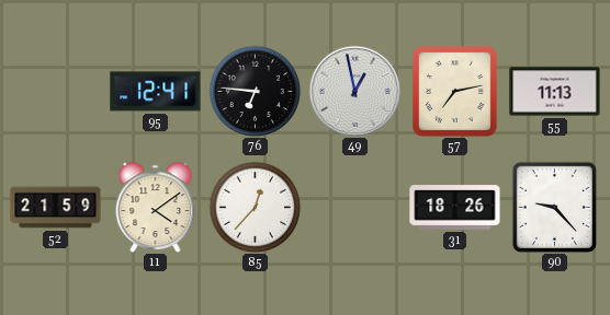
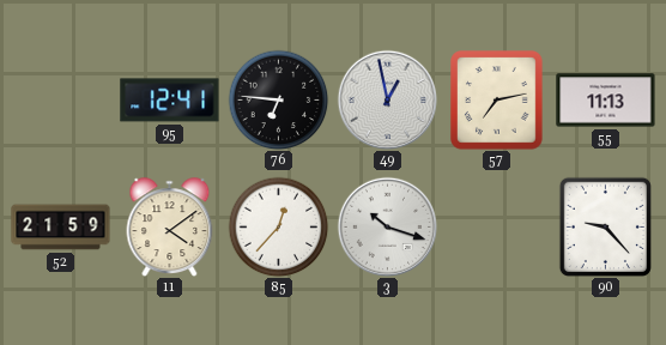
3: none -> 10:18
31: 18:26 -> none
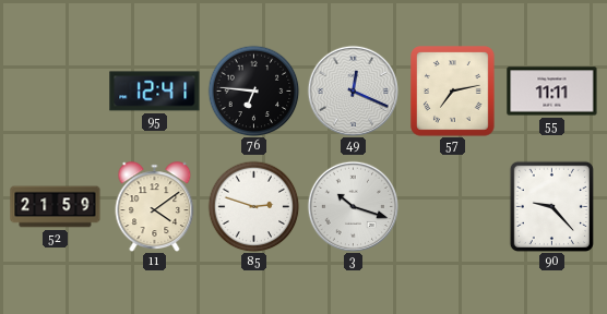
49: 12:58 -> 12:19
55: 11:13 -> 11:11
85: 12:37 -> 2:48
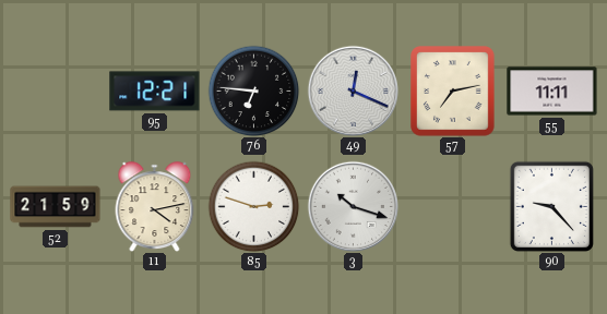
95: 12:41 -> 12:21
11: 4:09 -> 4:13
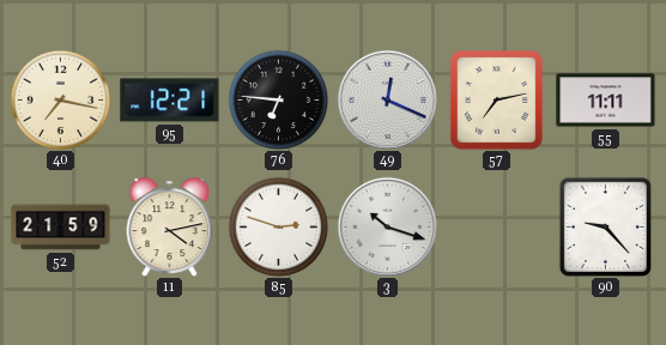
40: none -> 7:17
